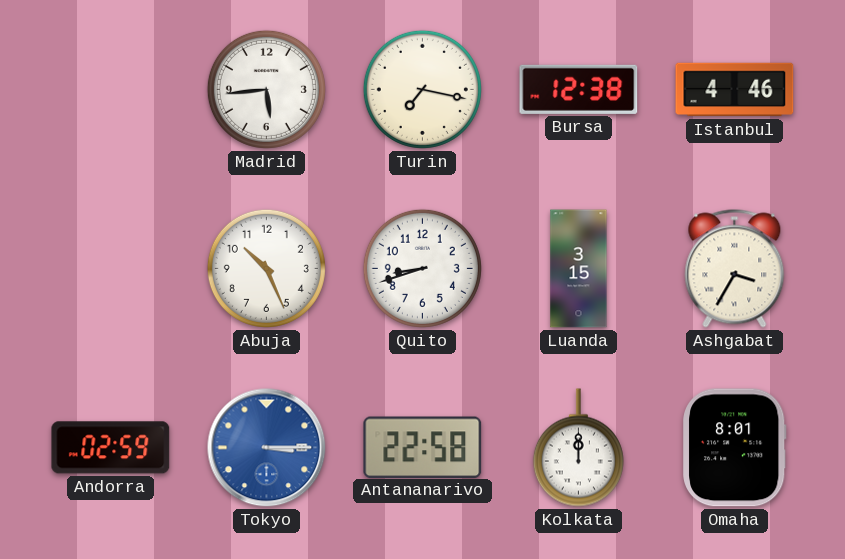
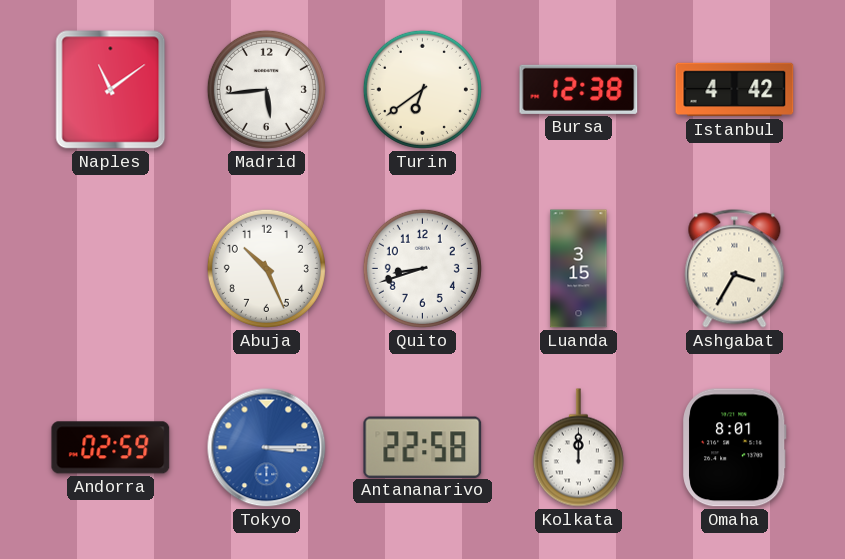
Naples: none -> 11:09
Turin: 7:17 -> 6:39
Istanbul: 4:46 -> 4:42
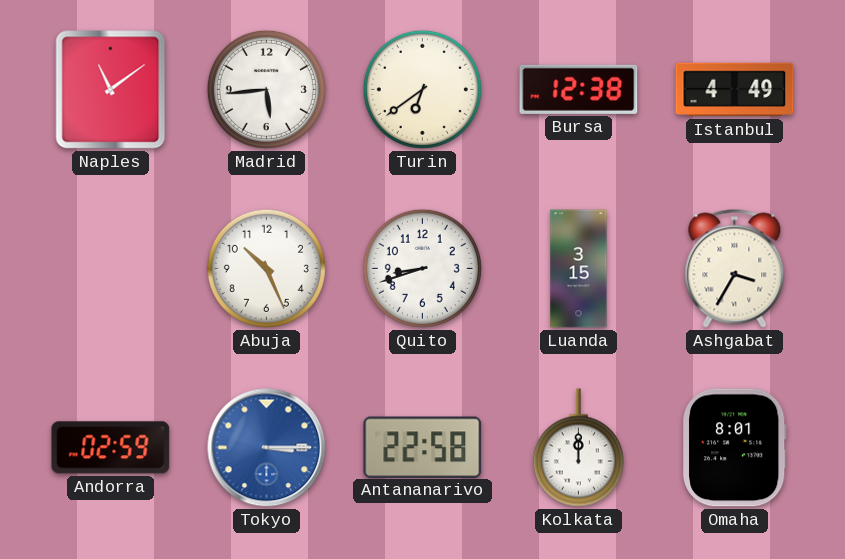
Istanbul: 4:42 -> 4:49
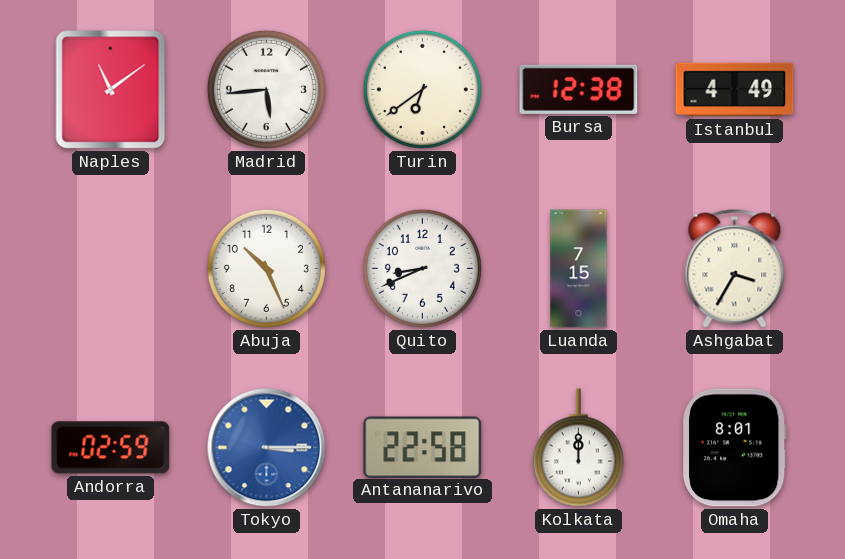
Quito: 8:42 -> 8:41
Luanda: 3:15 -> 7:15
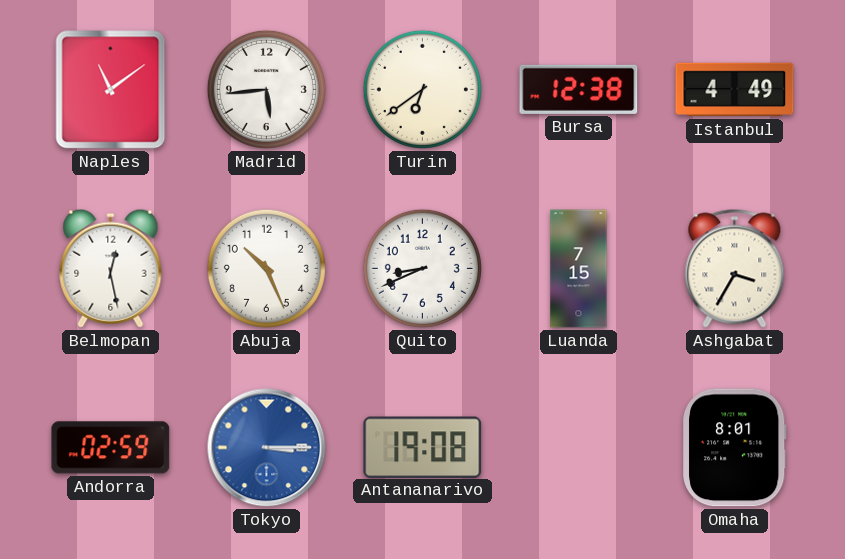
Belmopan: none -> 12:28
Antananarivo: 22:58 -> 19:08
Kolkata: 12:00 -> none
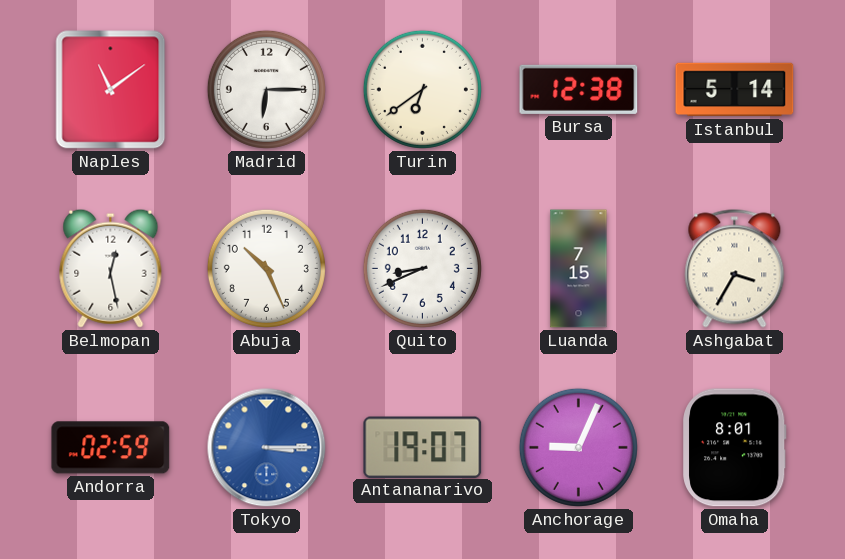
Madrid: 5:44 -> 6:15
Istanbul: 4:49 -> 5:14
Antananarivo: 19:08 -> 19:07
Anchorage: none -> 9:04
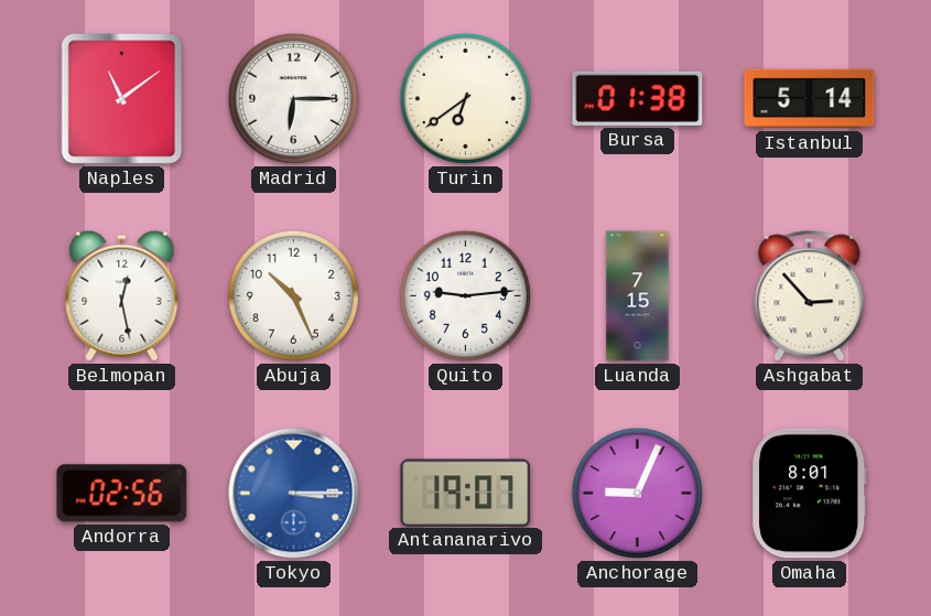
Bursa: 12:38 -> 01:38
Quito: 8:41 -> 9:14
Ashgabat: 3:35 -> 2:53
Andorra: 02:59 -> 02:56
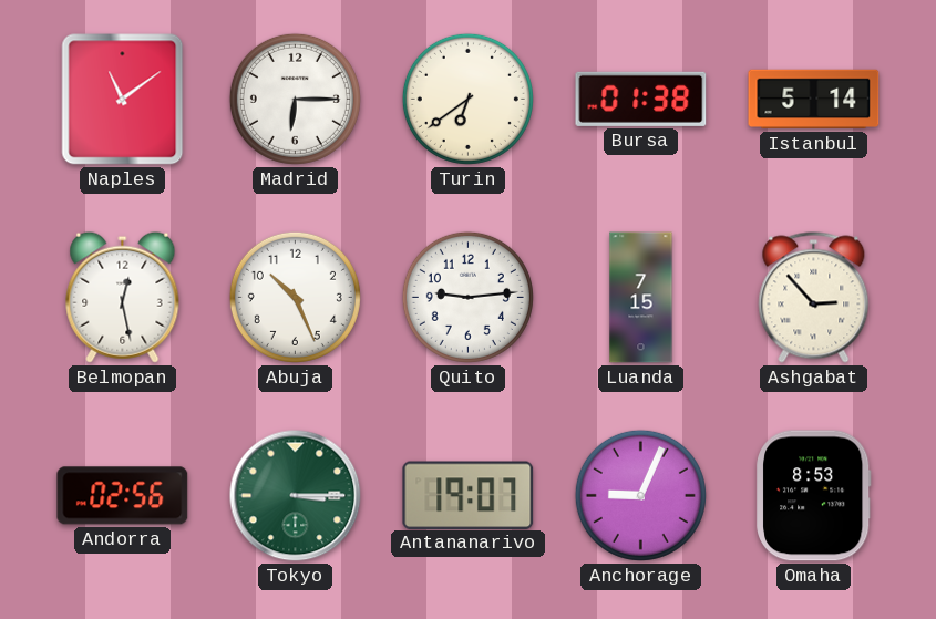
Tokyo dial: blue -> green
Omaha: 8:01 -> 8:53
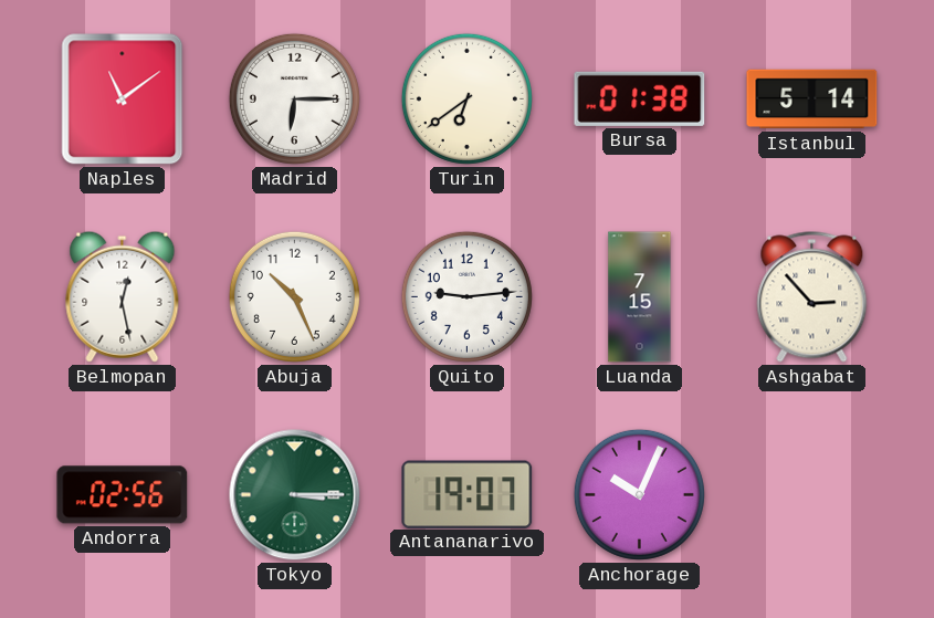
Anchorage: 9:04 -> 10:04
Omaha: 8:53 -> none
